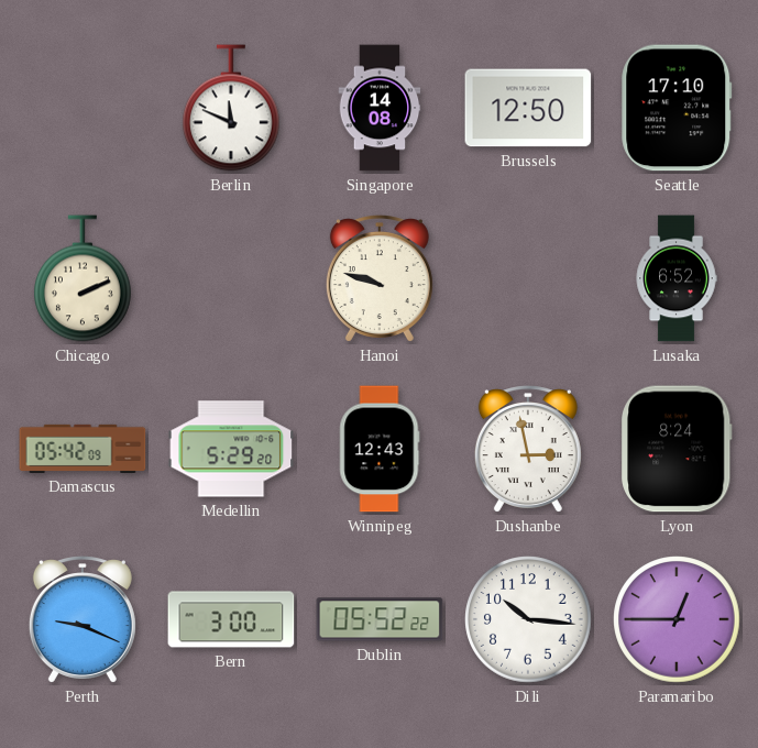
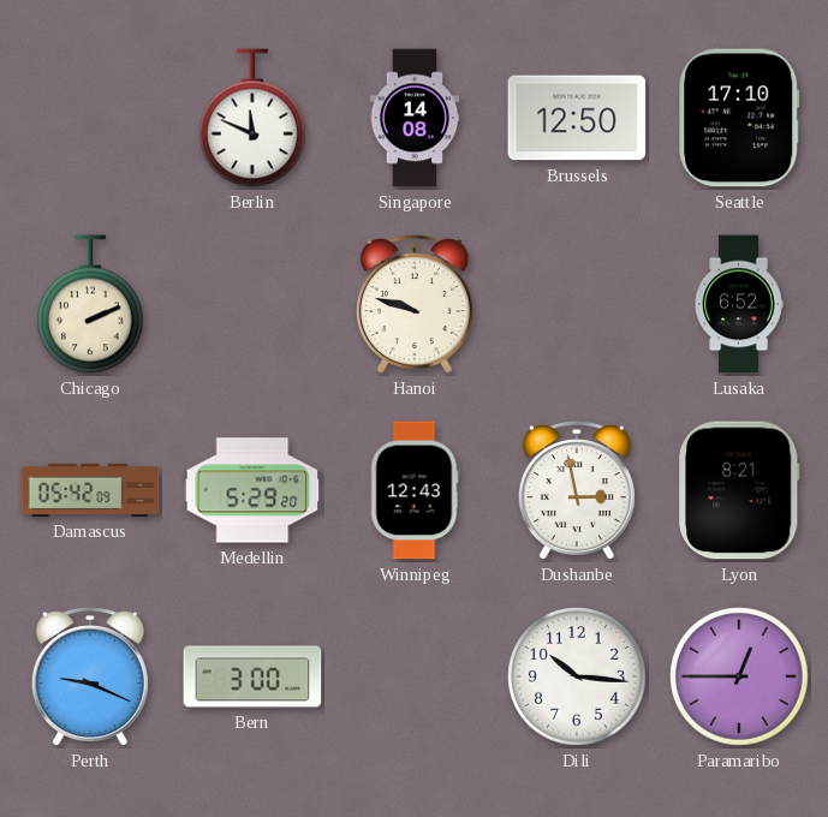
Lyon: 8:24 -> 8:21
Dublin: 05:52 -> none
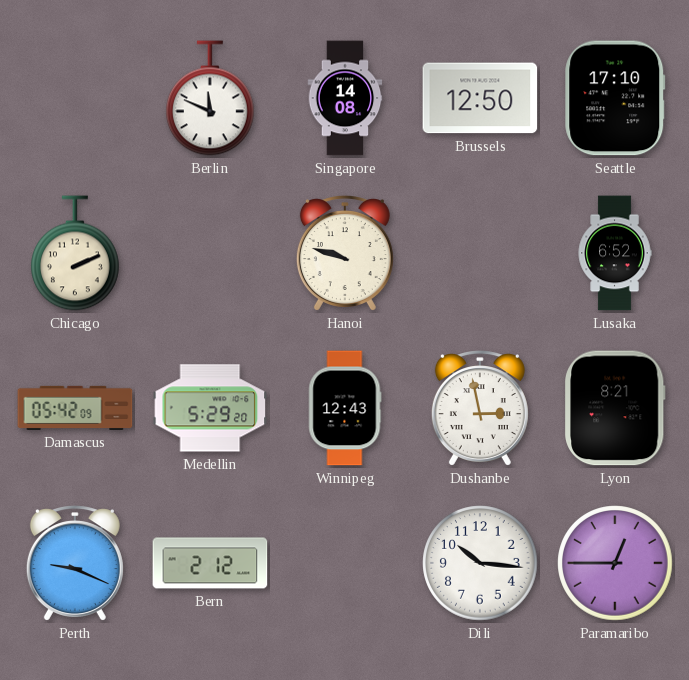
Bern: 3:00 -> 2:12
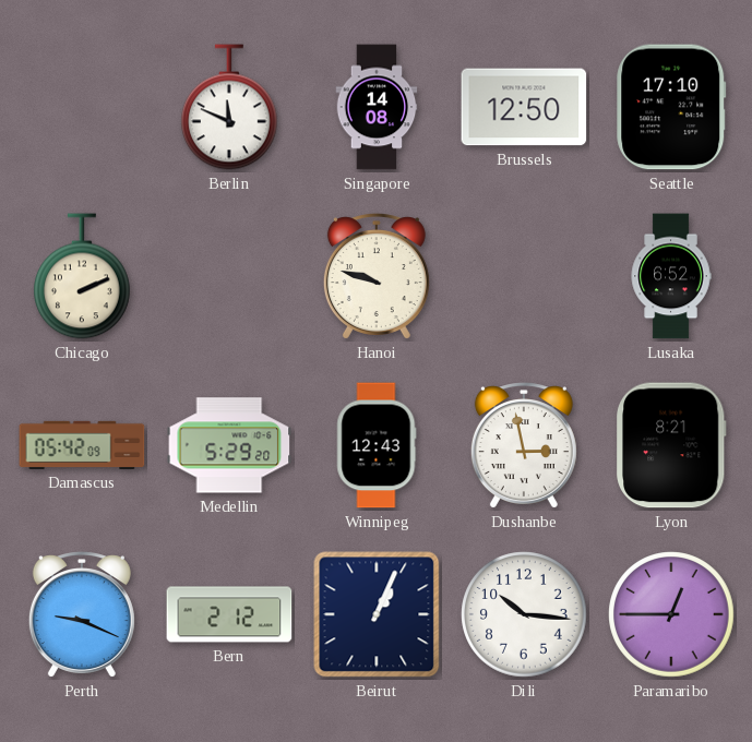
Beirut: none -> 1:04
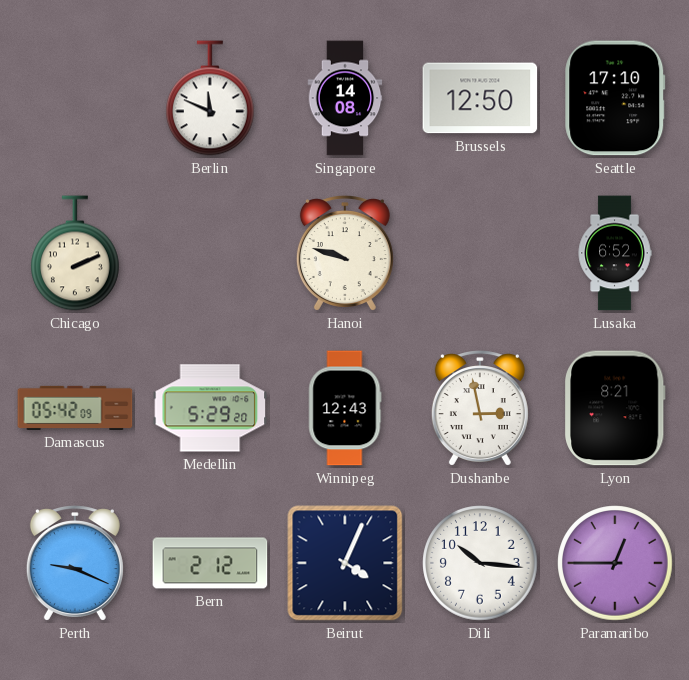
Beirut: 1:04 -> 4:04
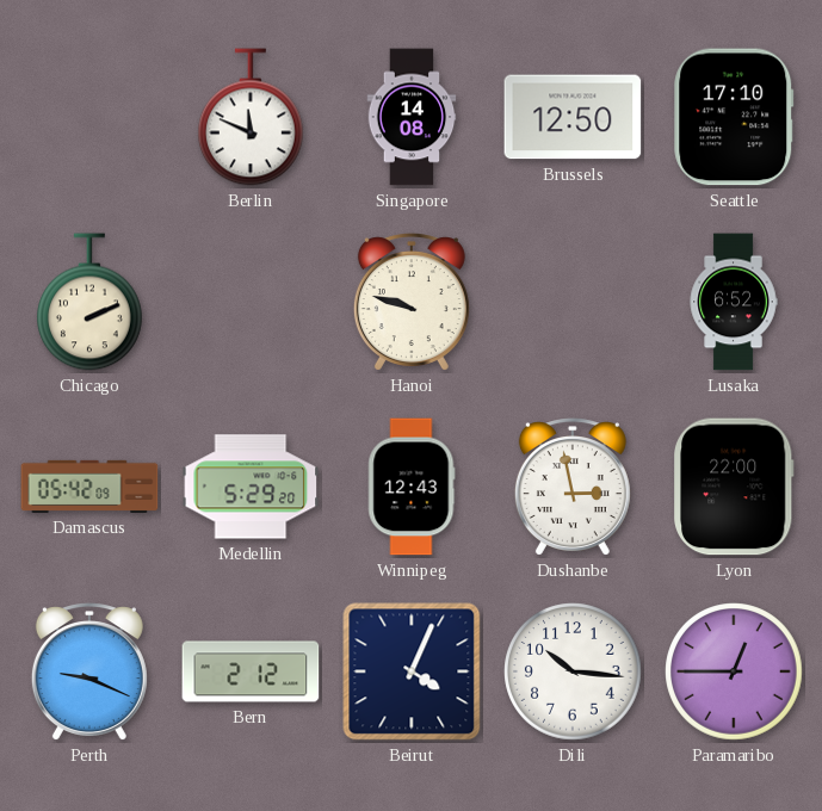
Lyon: 8:21 -> 22:00
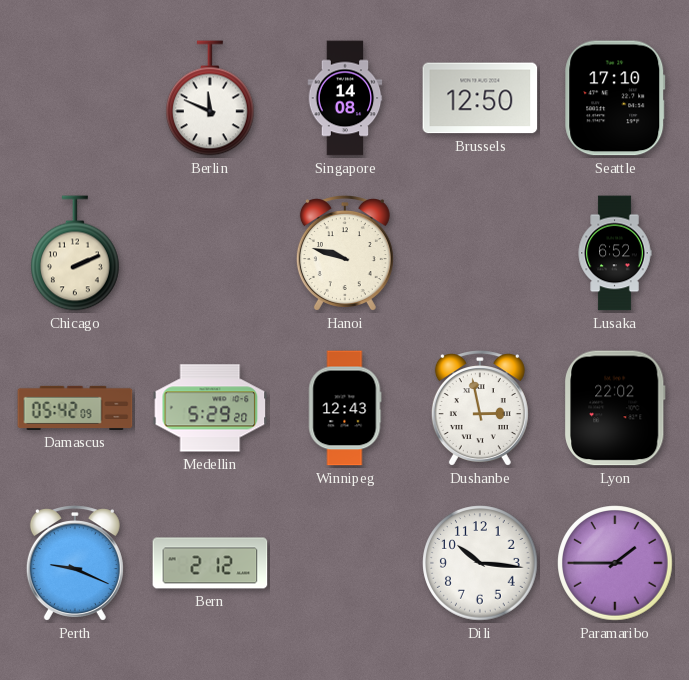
Lyon: 22:00 -> 22:02
Beirut: 4:04 -> none
Paramaribo: 12:45 -> 1:45
